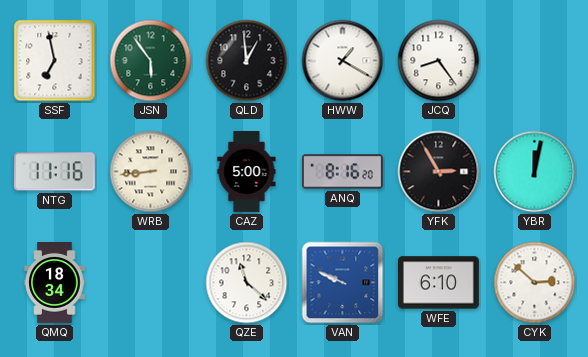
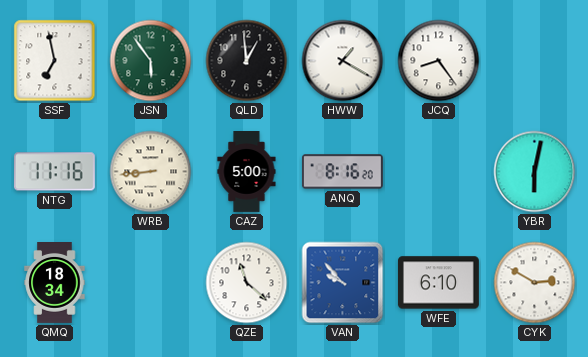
YFK: 2:55 -> none
YBR: 12:02 -> 6:02
VAN: 9:49 -> 9:53
CYK: 2:52 -> 2:50
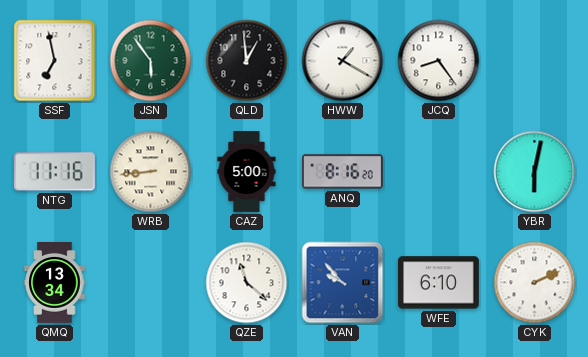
QMQ: 18:34 -> 13:34
CYK: 2:50 -> 2:11
